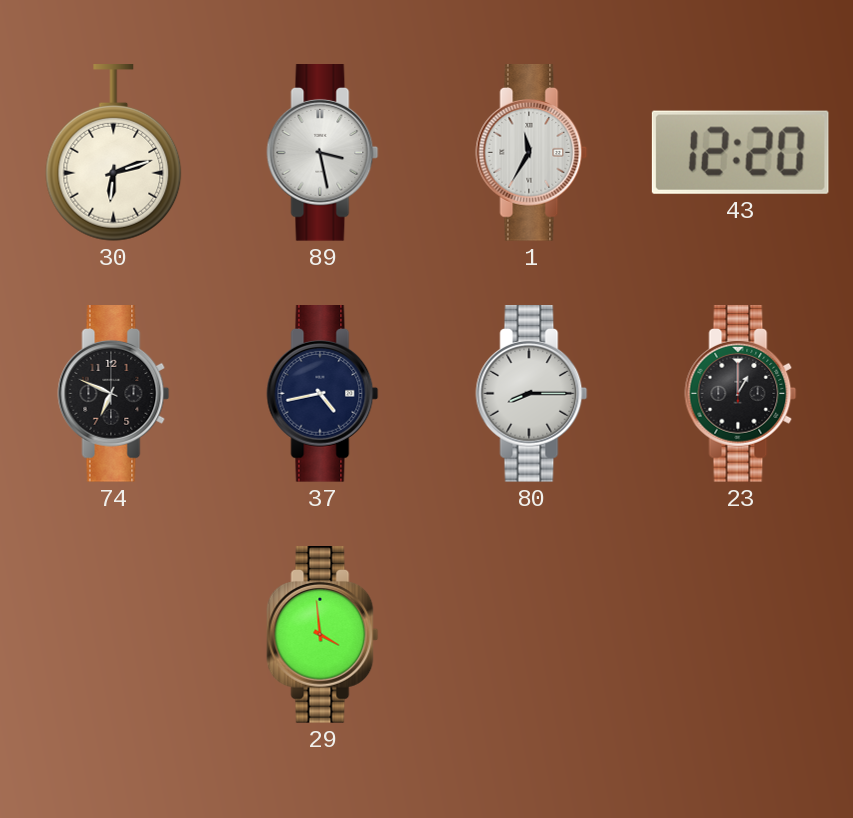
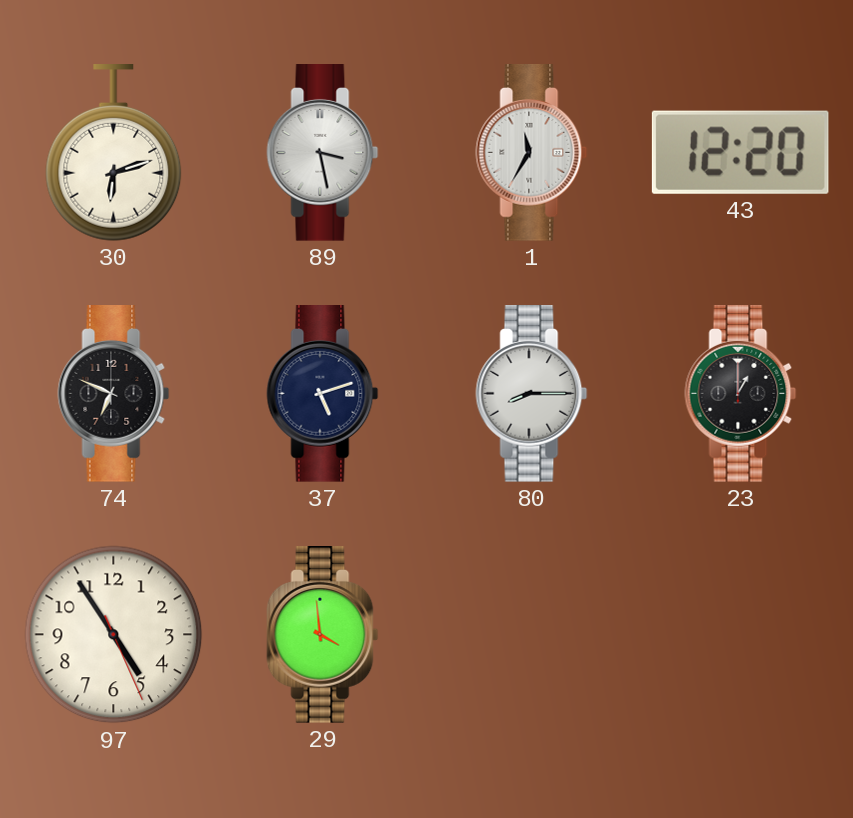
37: 4:43 -> 5:12
97: none -> 4:54
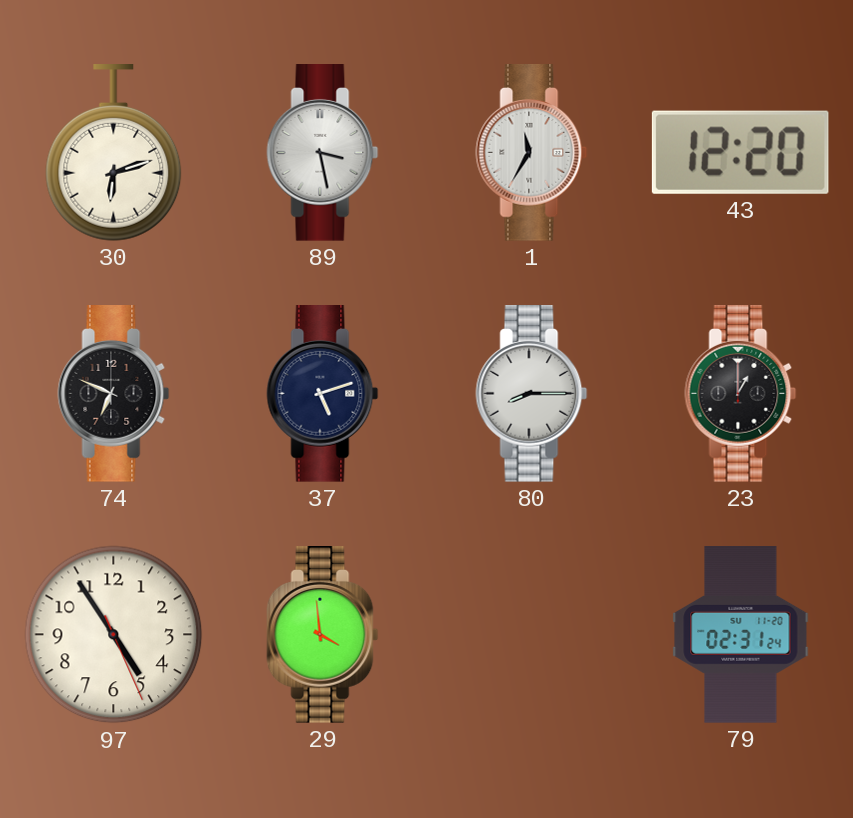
79: none -> 02:31
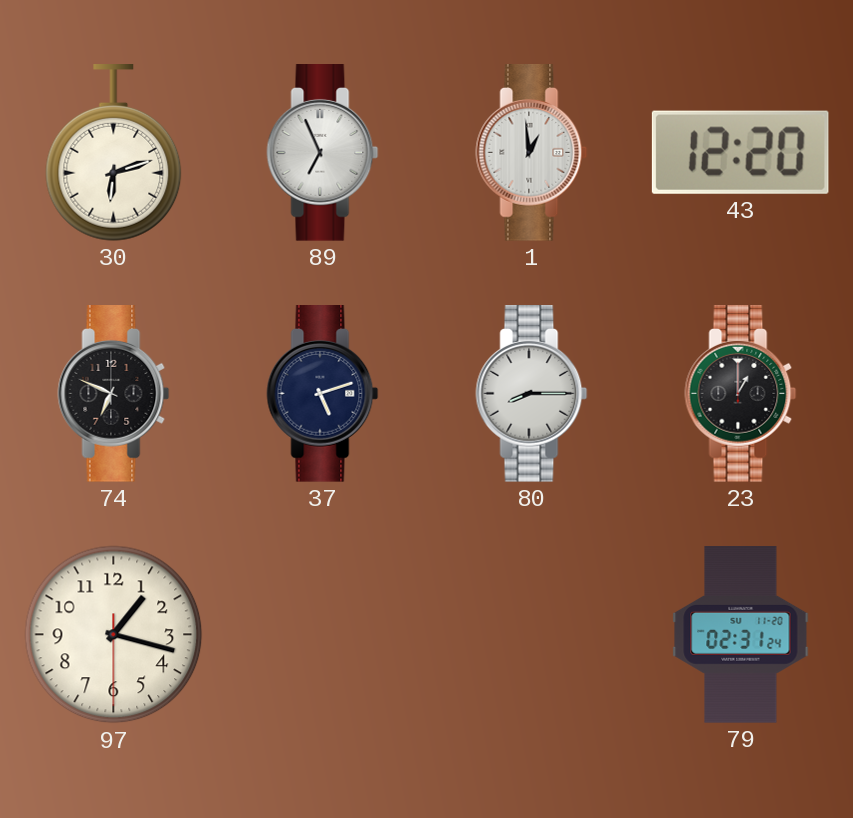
89: 3:28 -> 6:56
1: 11:35 -> 12:59
97: 4:54 -> 1:17
29: 3:59 -> none
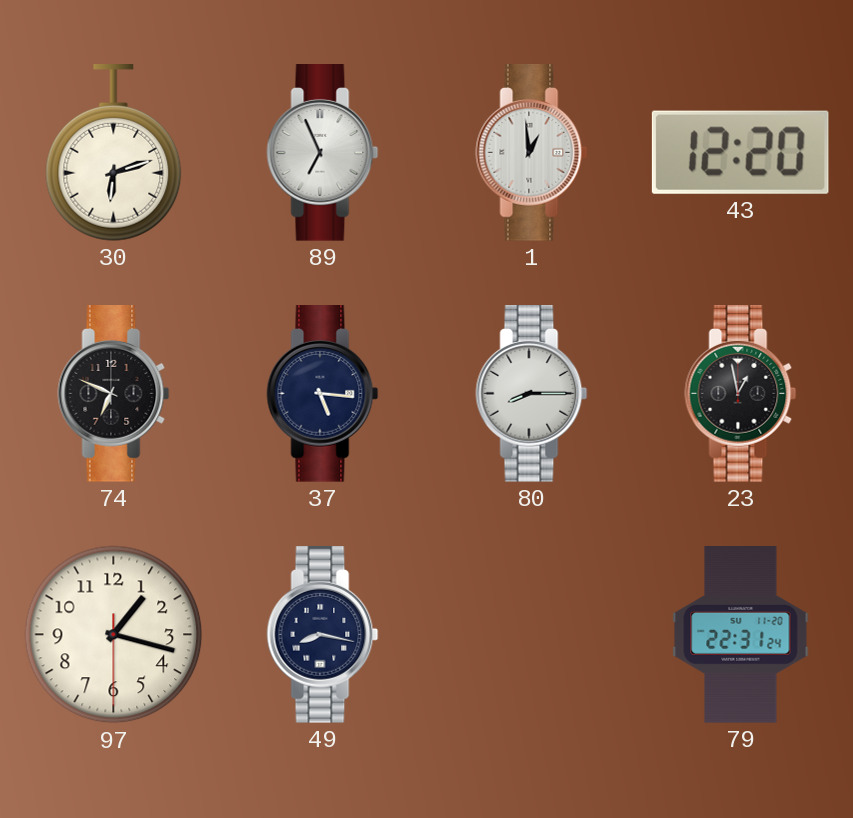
37: 5:12 -> 5:16
23: 1:00 -> 12:58
49: none -> 8:17
79: 02:31 -> 22:31
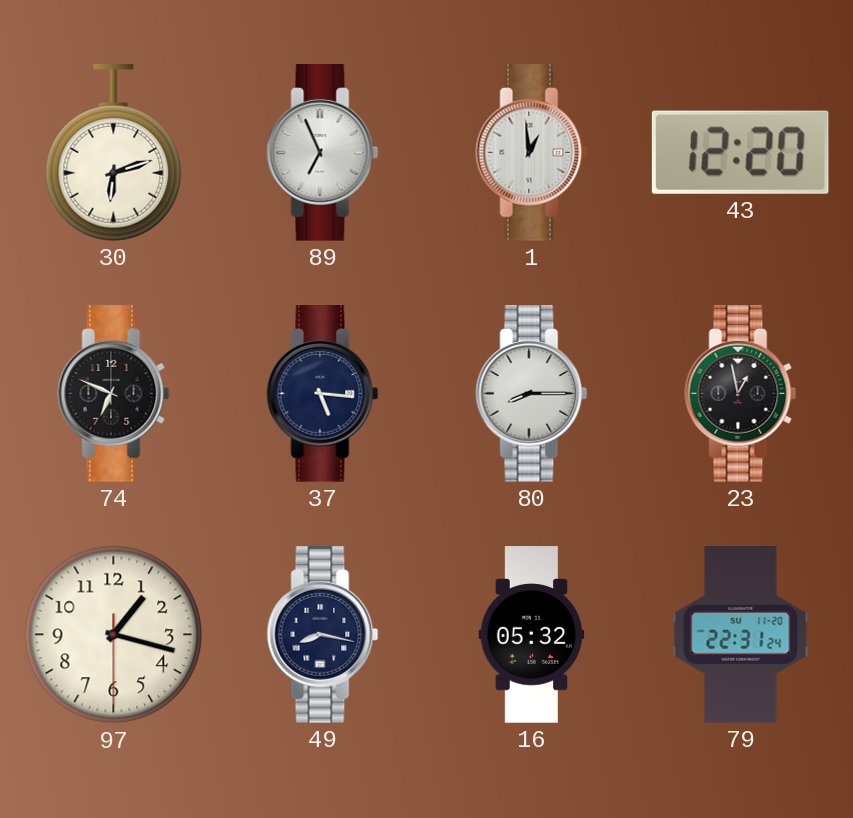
16: none -> 05:32
